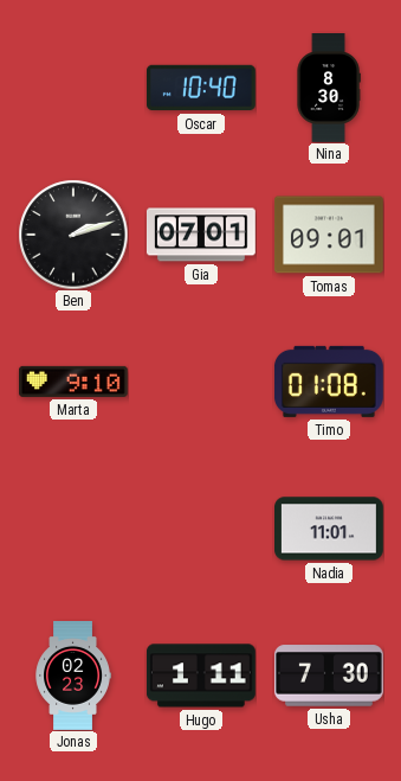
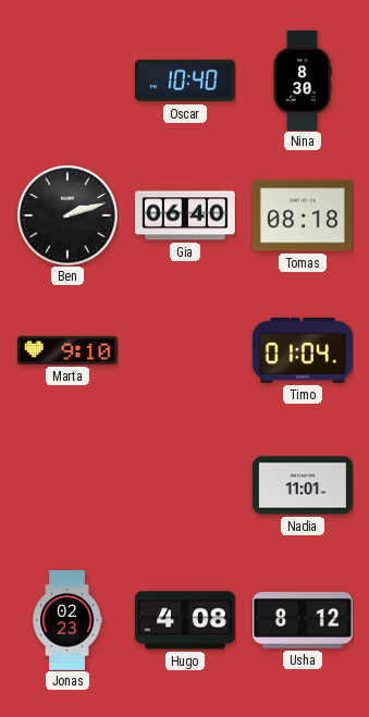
Gia: 07:01 -> 06:40
Tomas: 09:01 -> 08:18
Timo: 01:08 -> 01:04
Hugo: 1:11 -> 4:08
Usha: 7:30 -> 8:12
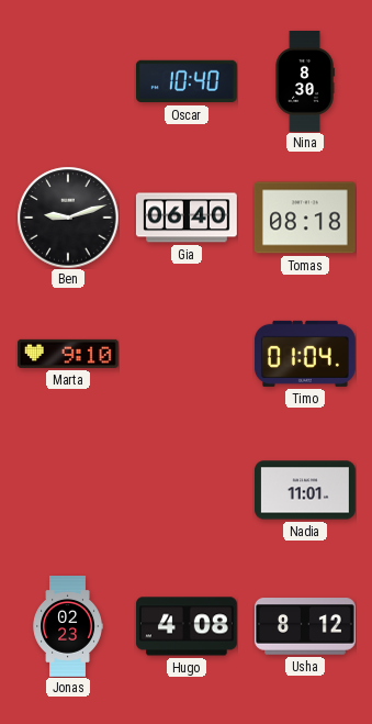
Ben: 2:12 -> 9:12
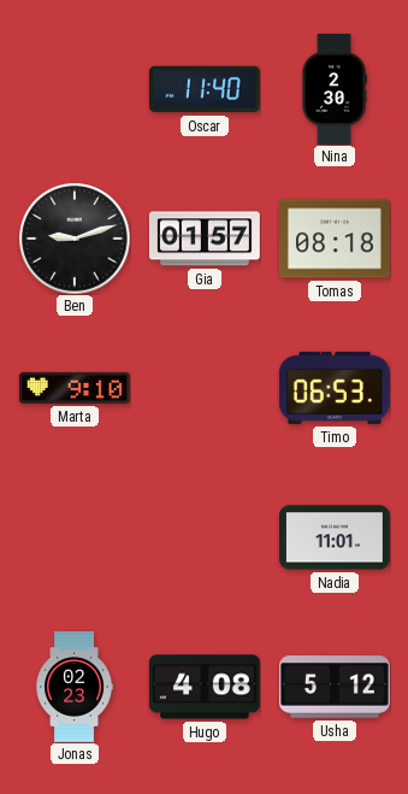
Oscar: 10:40 -> 11:40
Nina: 8:30 -> 2:30
Gia: 06:40 -> 01:57
Timo: 01:04 -> 06:53
Usha: 8:12 -> 5:12
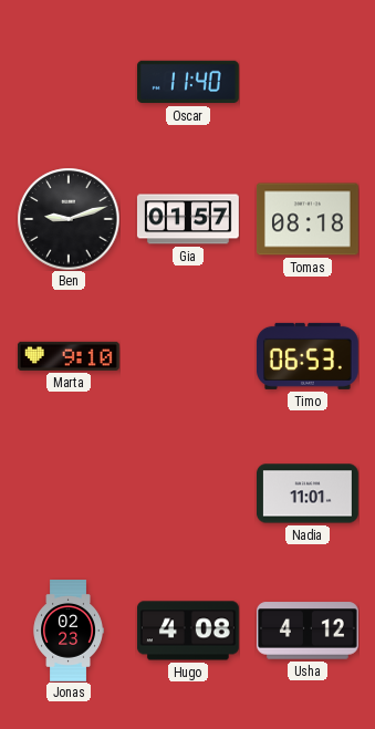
Nina: 2:30 -> none
Usha: 5:12 -> 4:12
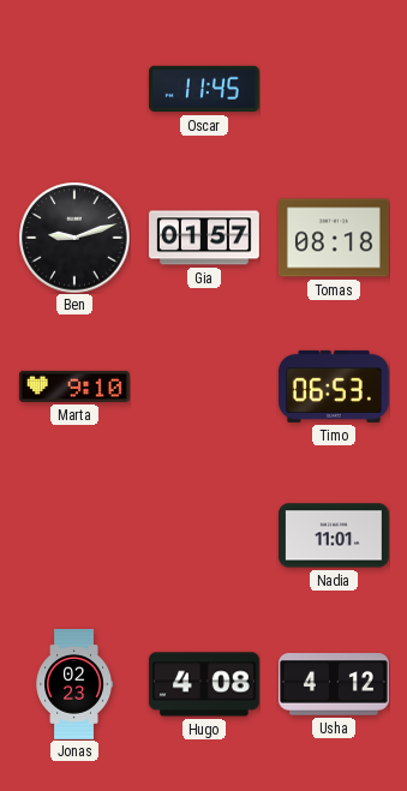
Oscar: 11:40 -> 11:45
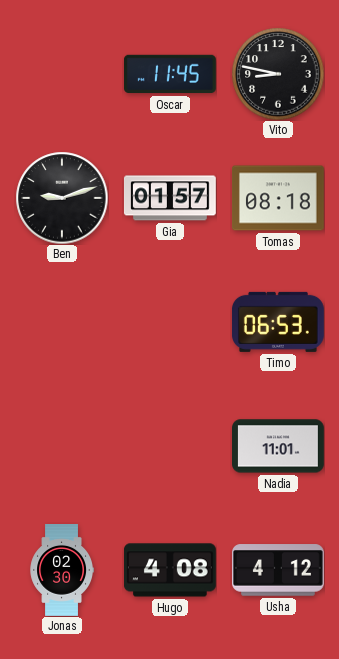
Vito: none -> 8:47
Marta: 9:10 -> none
Jonas: 02:23 -> 02:30
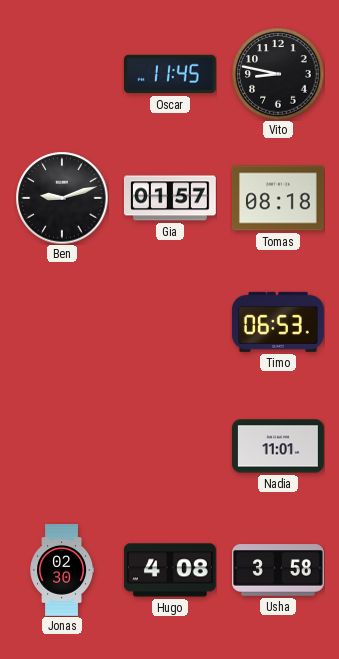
Usha: 4:12 -> 3:58
